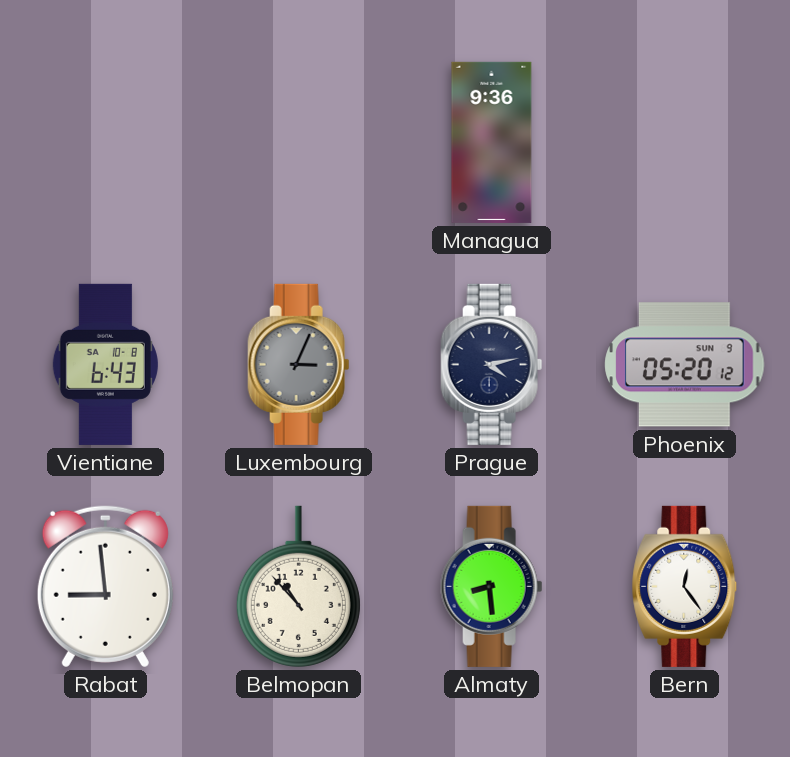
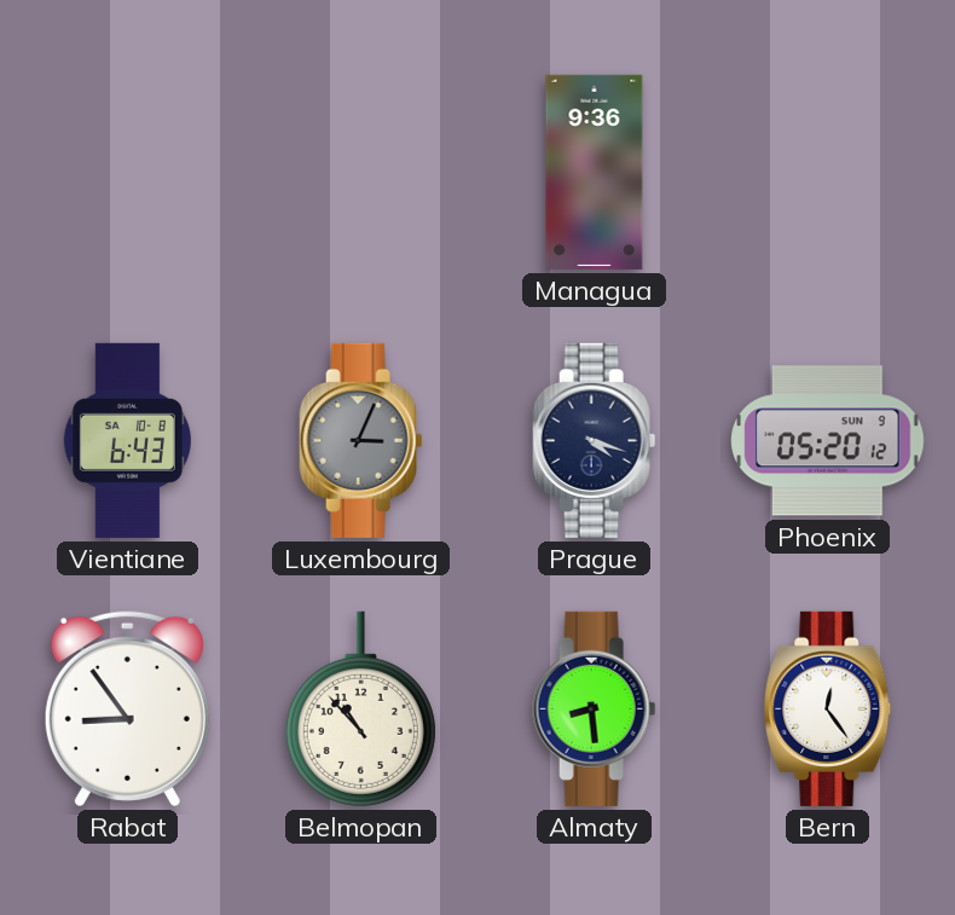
Prague: 4:13 -> 4:18
Rabat: 8:59 -> 8:54
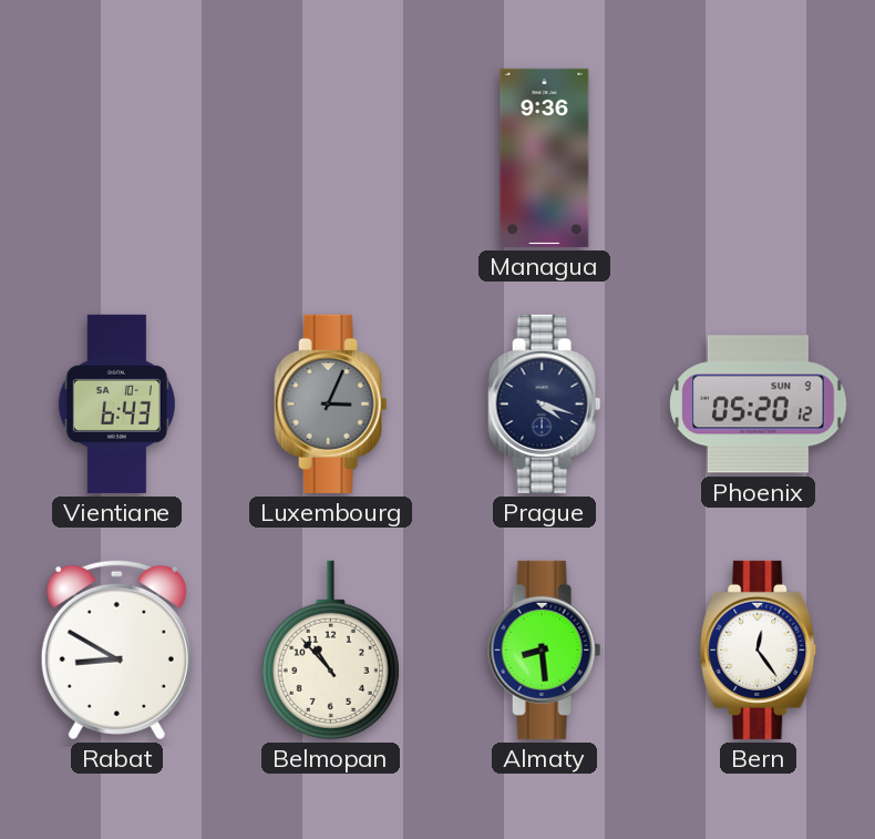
Vientiane date: SA 10-8 -> SA 10-1
Rabat: 8:54 -> 8:50
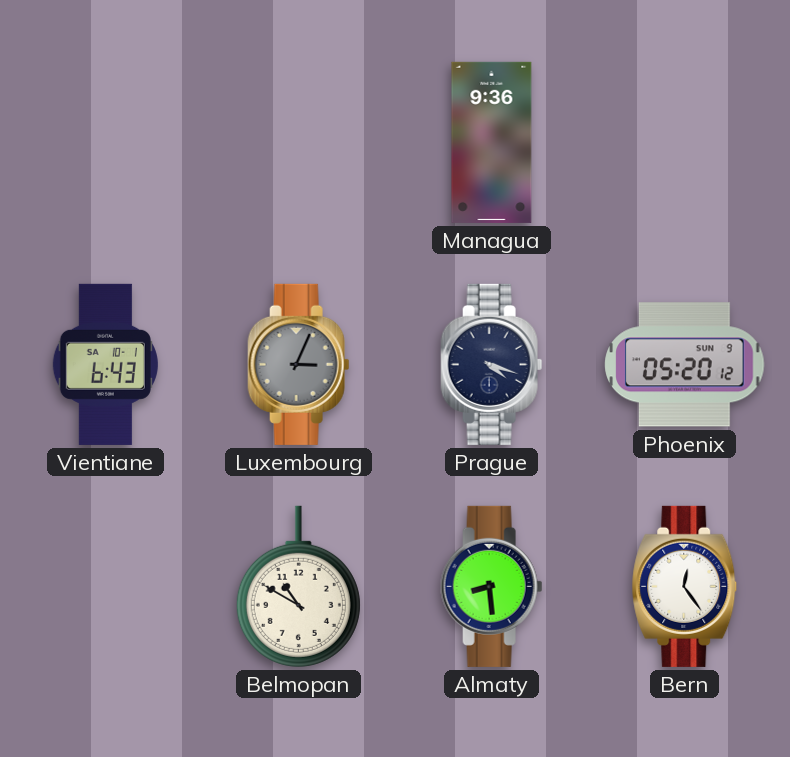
Rabat: 8:50 -> none
Belmopan: 10:53 -> 10:50
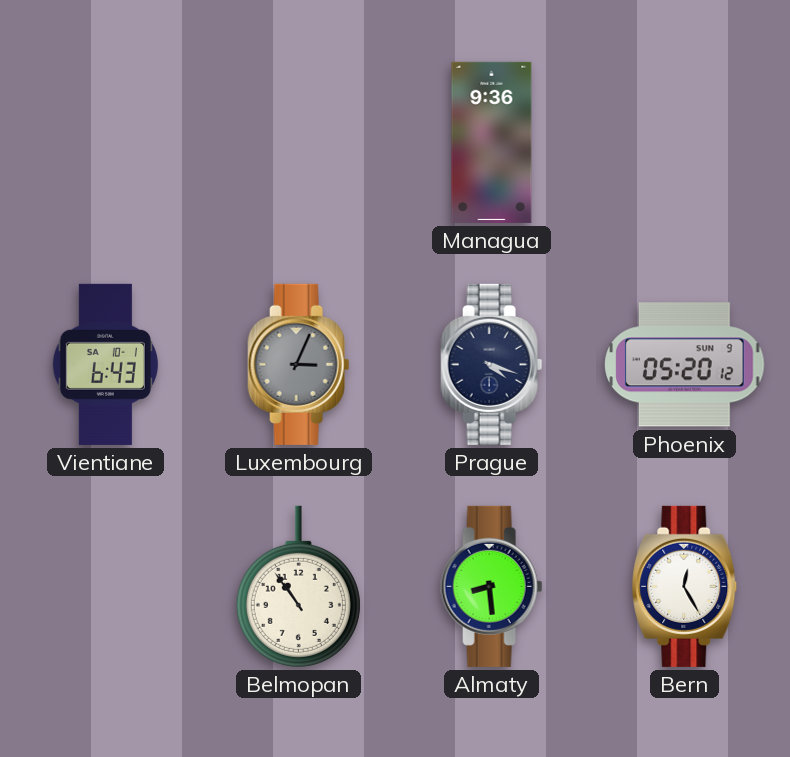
Belmopan: 10:50 -> 10:54
Bern: 12:24 -> 12:25
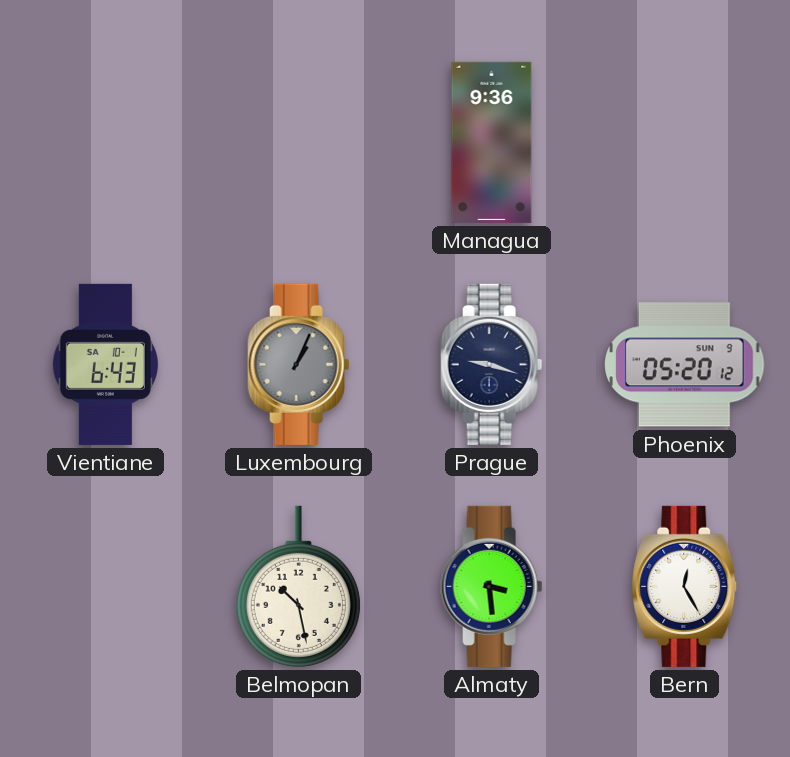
Luxembourg: 3:04 -> 1:04
Prague: 4:18 -> 9:18
Belmopan: 10:54 -> 10:28
Almaty: 8:29 -> 3:29
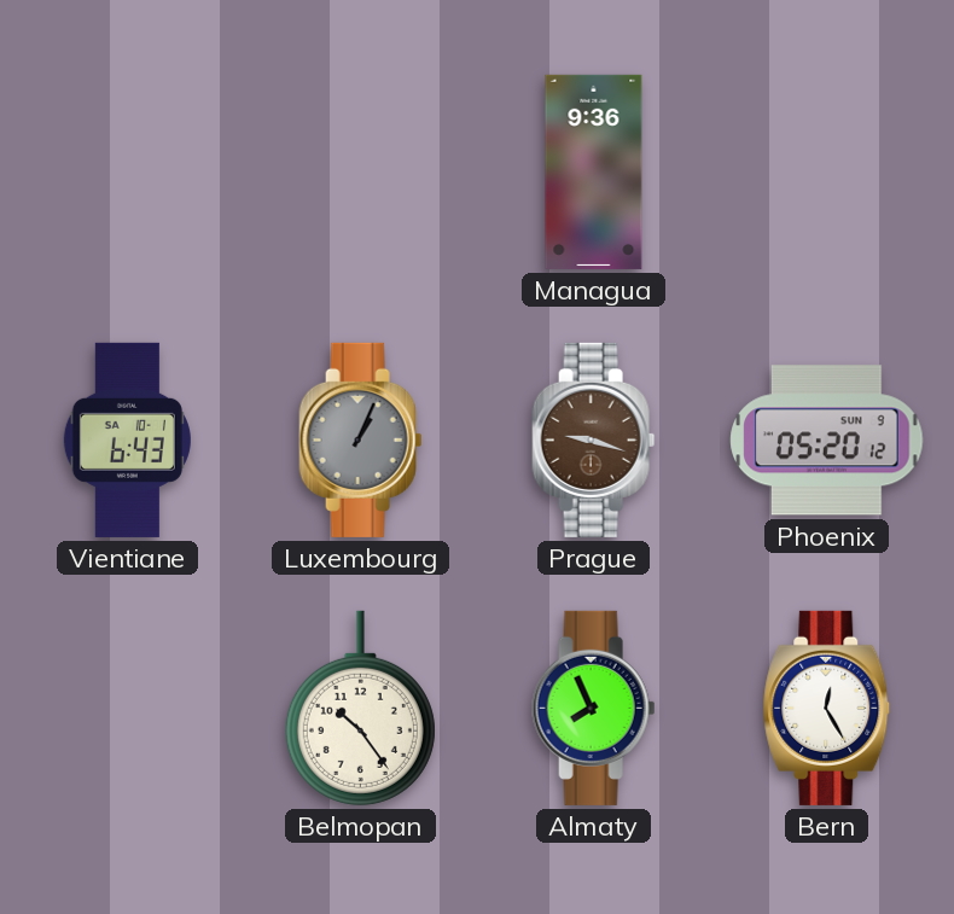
Prague dial: navy -> brown
Belmopan: 10:28 -> 10:24
Almaty: 3:29 -> 7:56
